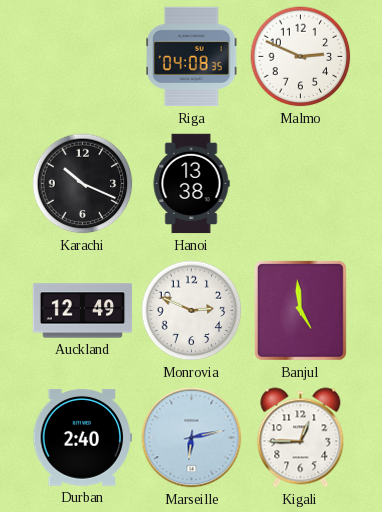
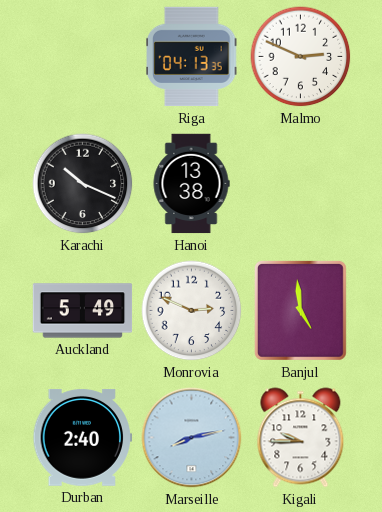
Riga: 04:08 -> 04:13
Auckland: 12:49 -> 5:49
Marseille: 6:13 -> 8:13
Kigali: 12:45 -> 9:45
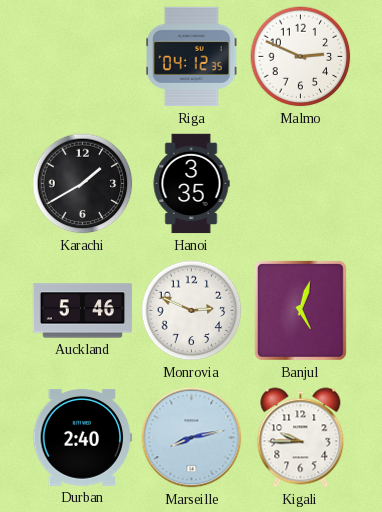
Riga: 04:13 -> 04:12
Karachi: 10:19 -> 1:40
Hanoi: 13:38 -> 3:35
Auckland: 5:49 -> 5:46
Banjul: 4:59 -> 5:03
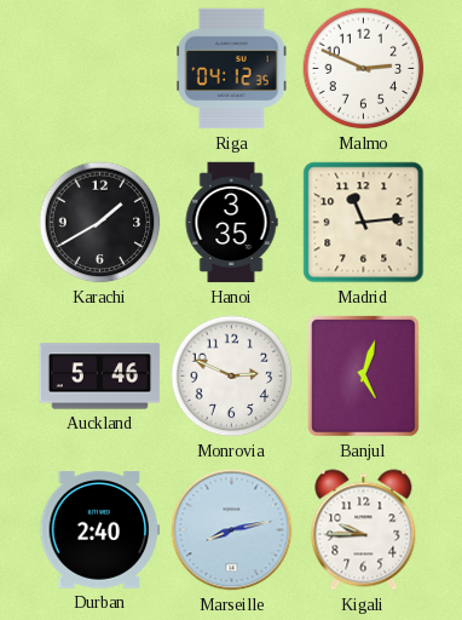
Madrid: none -> 11:14
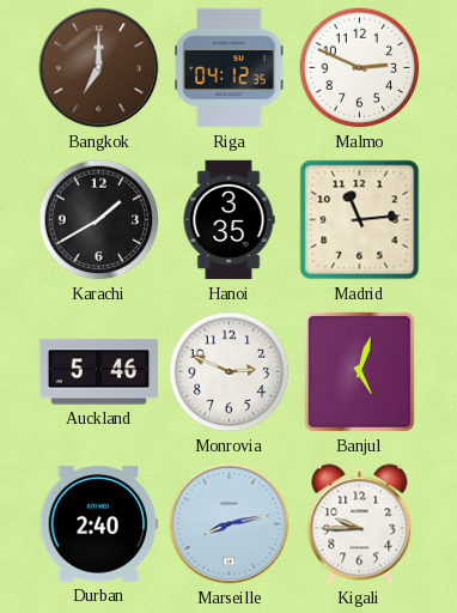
Bangkok: none -> 7:00
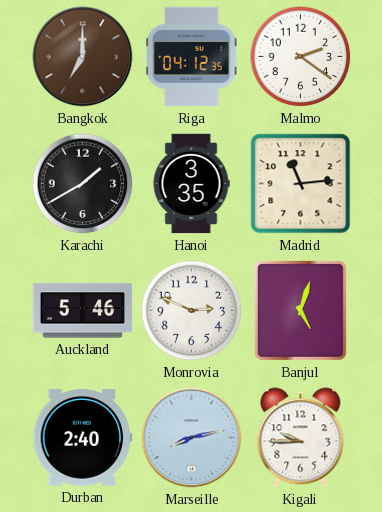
Malmo: 2:49 -> 2:21
